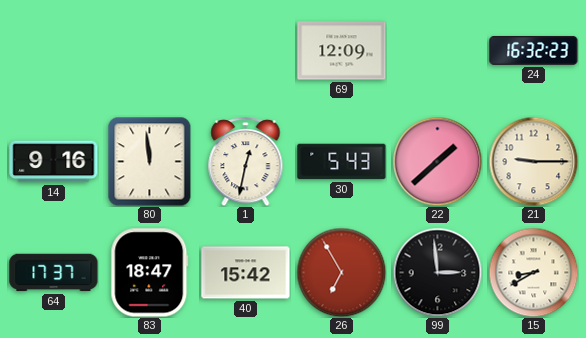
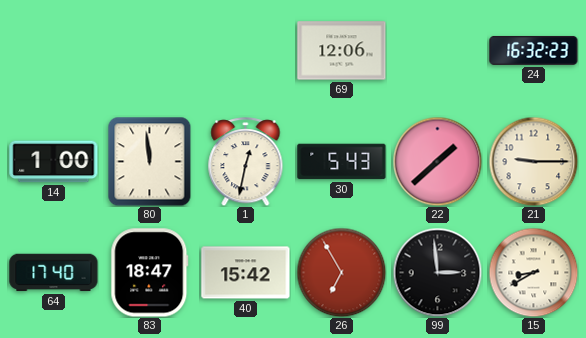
69: 12:09 -> 12:06
14: 9:16 -> 1:00
64: 17:37 -> 17:40
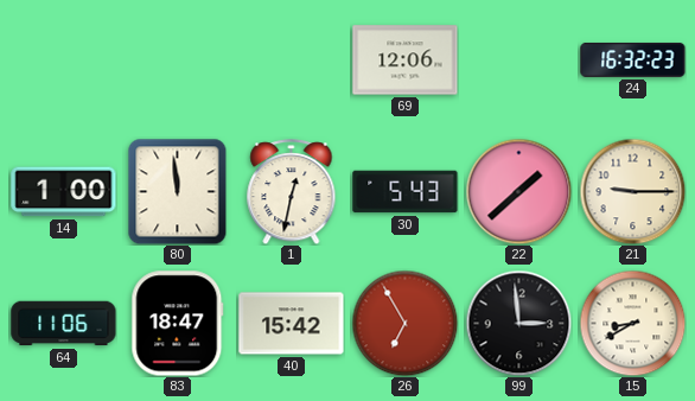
64: 17:40 -> 11:06
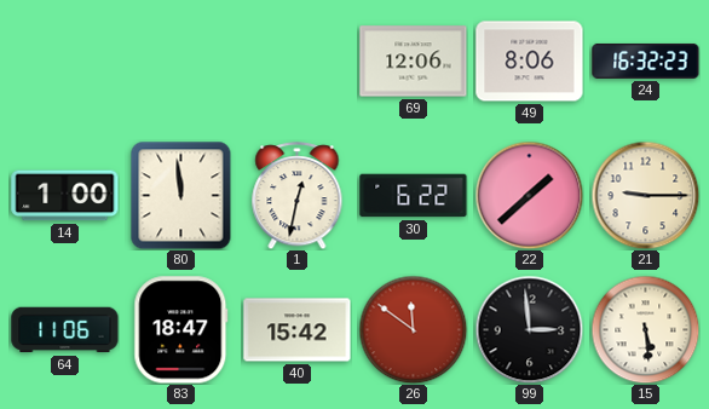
49: none -> 8:06
30: 5:43 -> 6:22
26: 6:55 -> 11:51
15: 8:40 -> 5:29
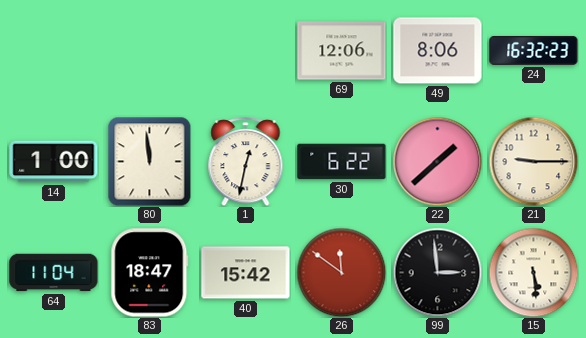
64: 11:06 -> 11:04
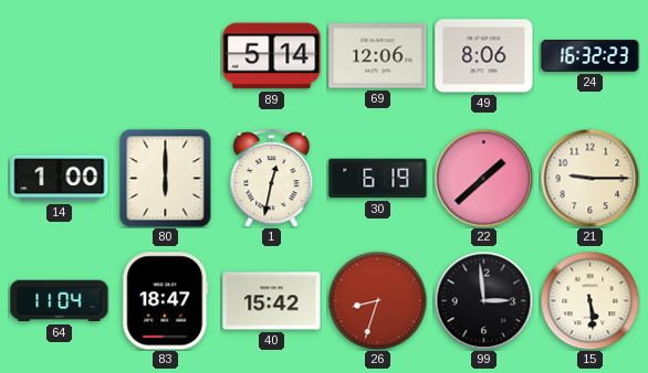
89: none -> 5:14
80: 11:59 -> 6:00
30: 6:22 -> 6:19
26: 11:51 -> 8:33
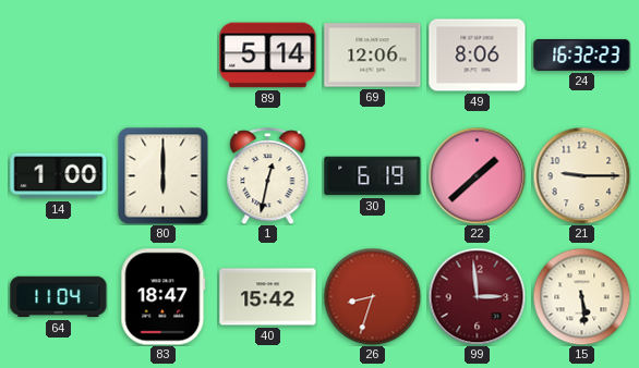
99 dial: black -> burgundy
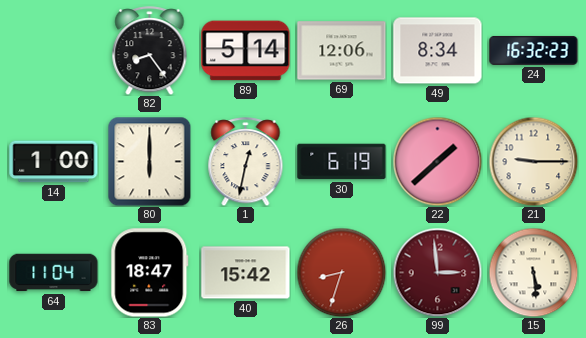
82: none -> 8:24
49: 8:06 -> 8:34
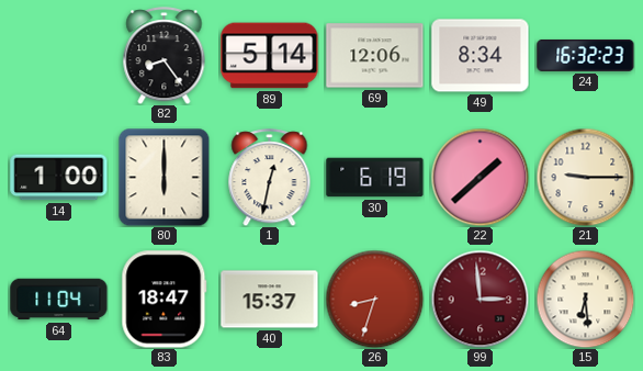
40: 15:42 -> 15:37
15: 5:29 -> 6:29
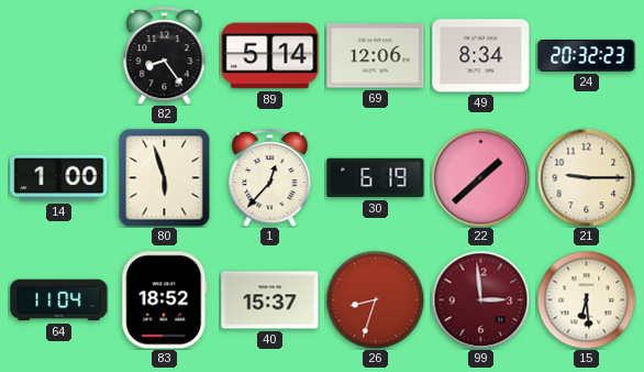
24: 16:32 -> 20:32
80: 6:00 -> 5:57
1: 12:32 -> 12:37
83: 18:47 -> 18:52
